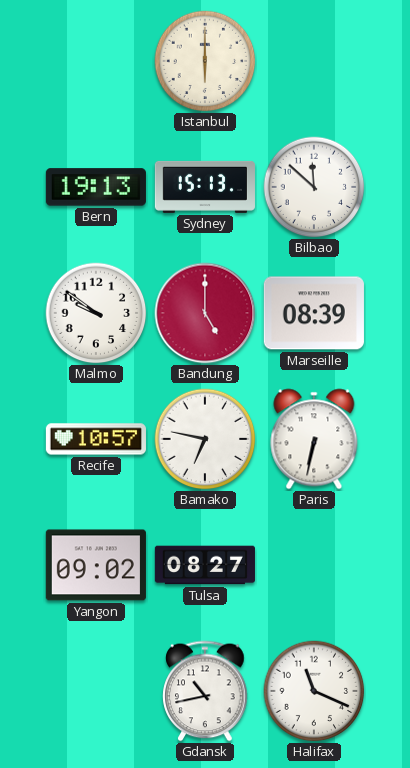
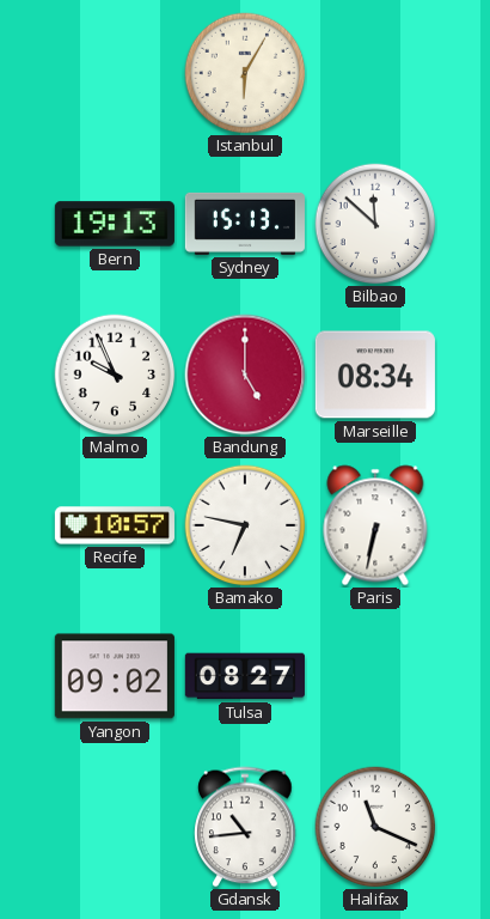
Istanbul: 6:00 -> 6:05
Malmo: 9:51 -> 9:56
Marseille: 08:39 -> 08:34
Gdansk: 10:43 -> 10:44
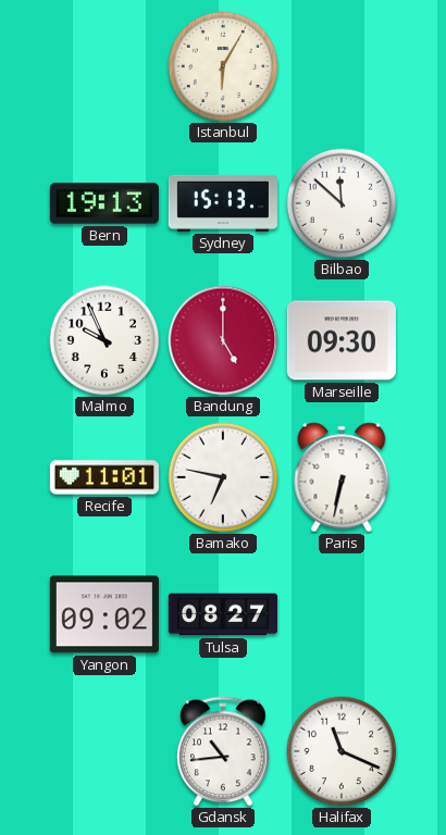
Marseille: 08:34 -> 09:30
Recife: 10:57 -> 11:01
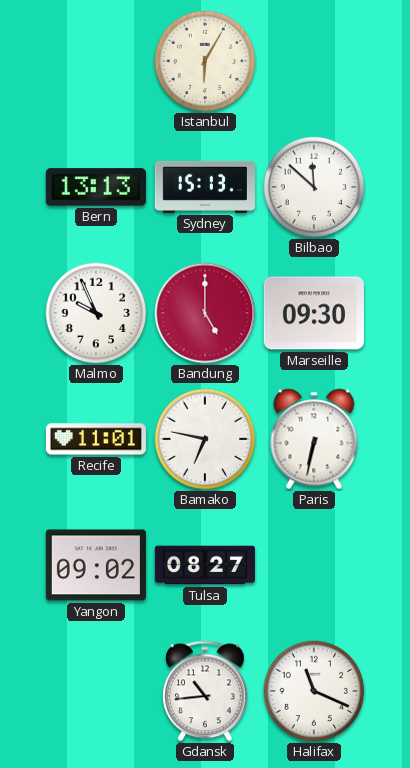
Bern: 19:13 -> 13:13
